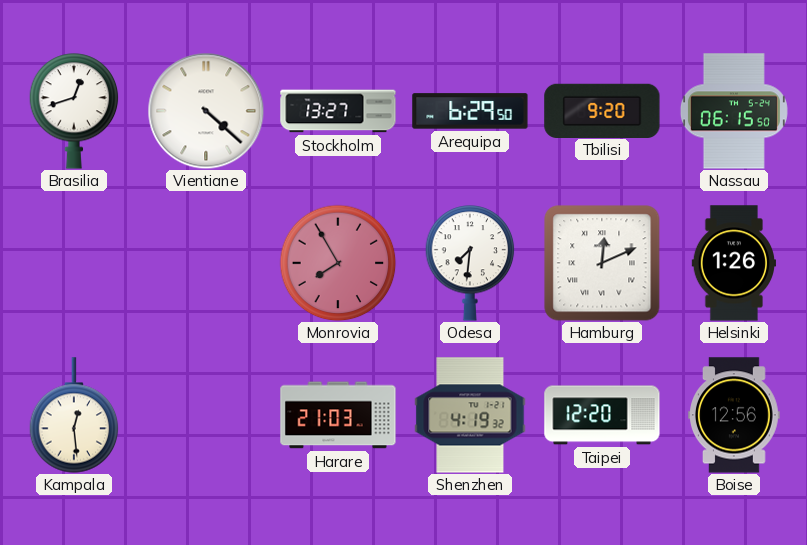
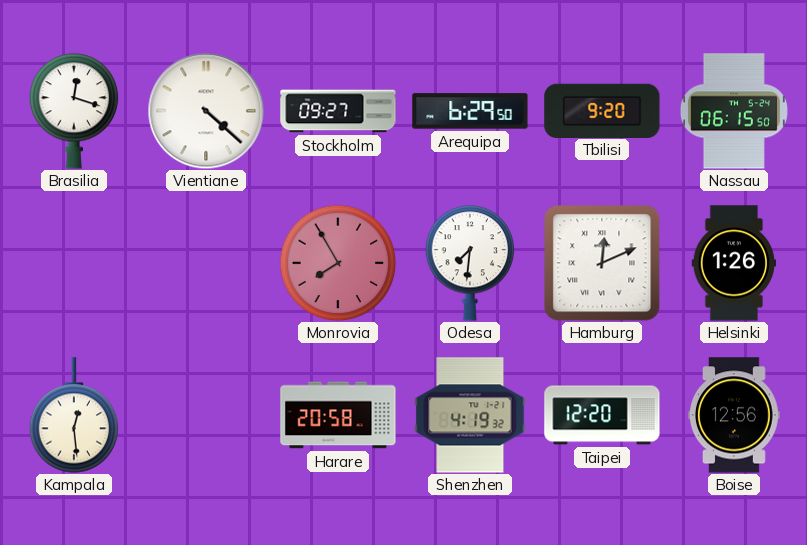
Brasilia: 12:42 -> 12:18
Stockholm: 13:27 -> 09:27
Harare: 21:03 -> 20:58
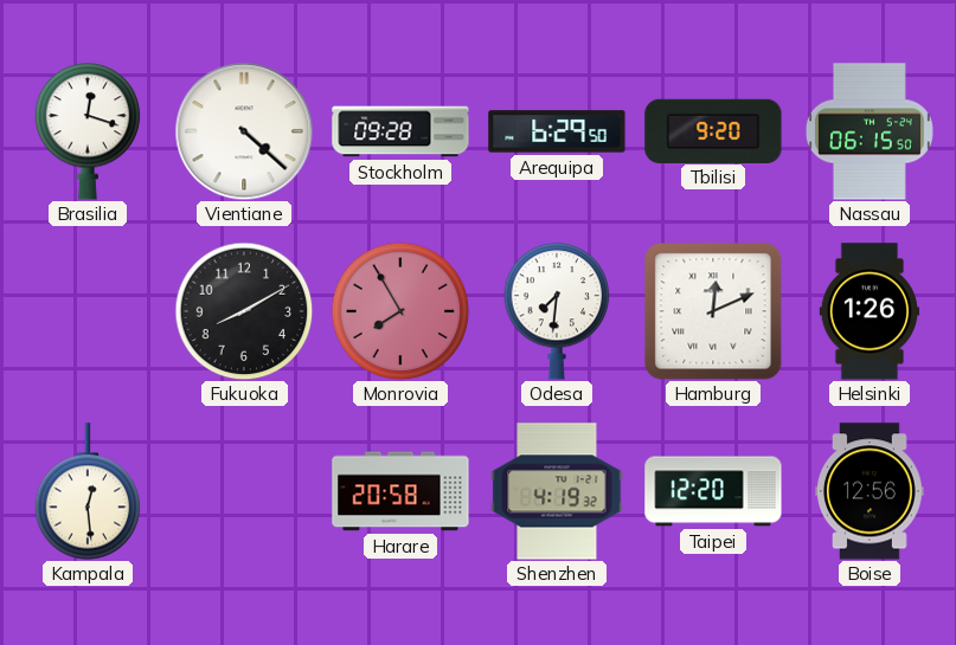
Stockholm: 09:27 -> 09:28
Fukuoka: none -> 8:10
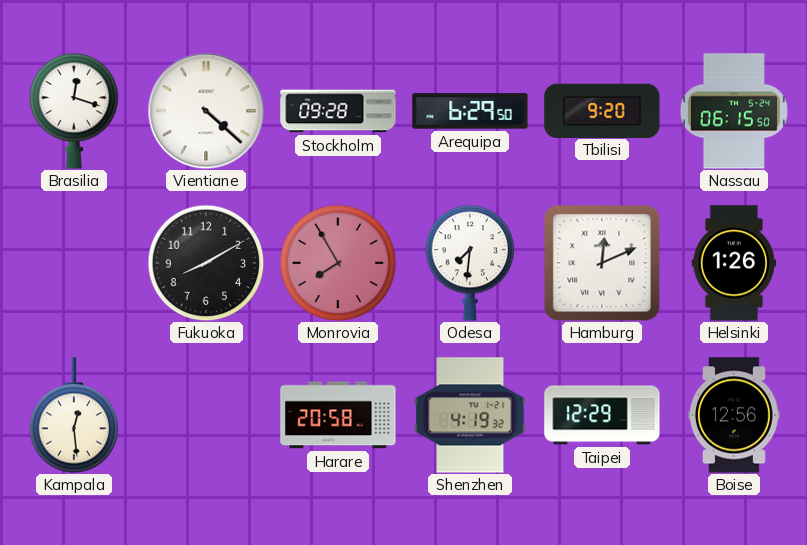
Taipei: 12:20 -> 12:29
